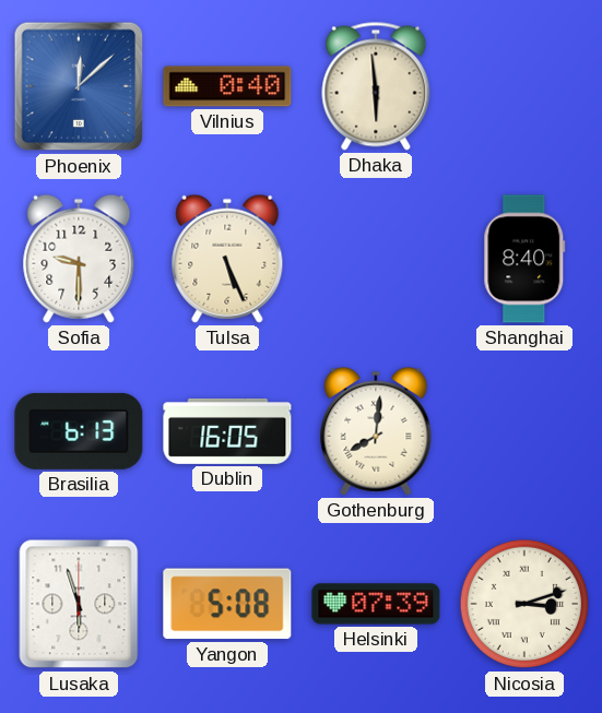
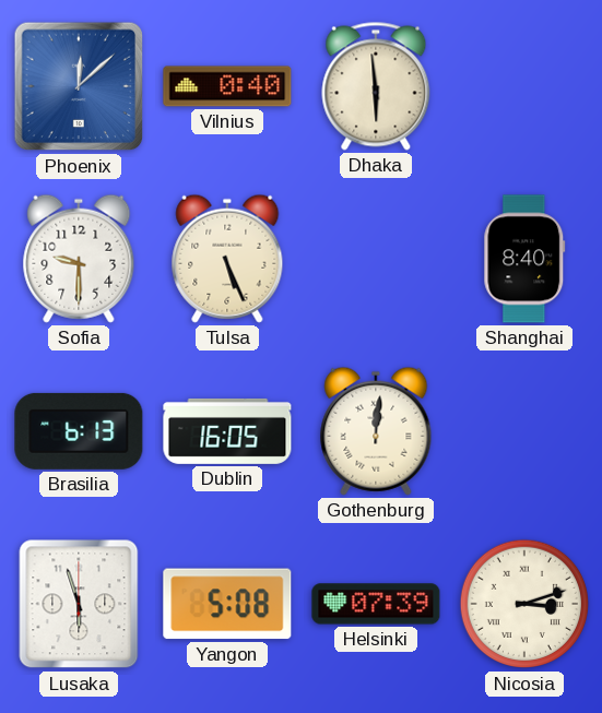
Gothenburg: 8:01 -> 12:01
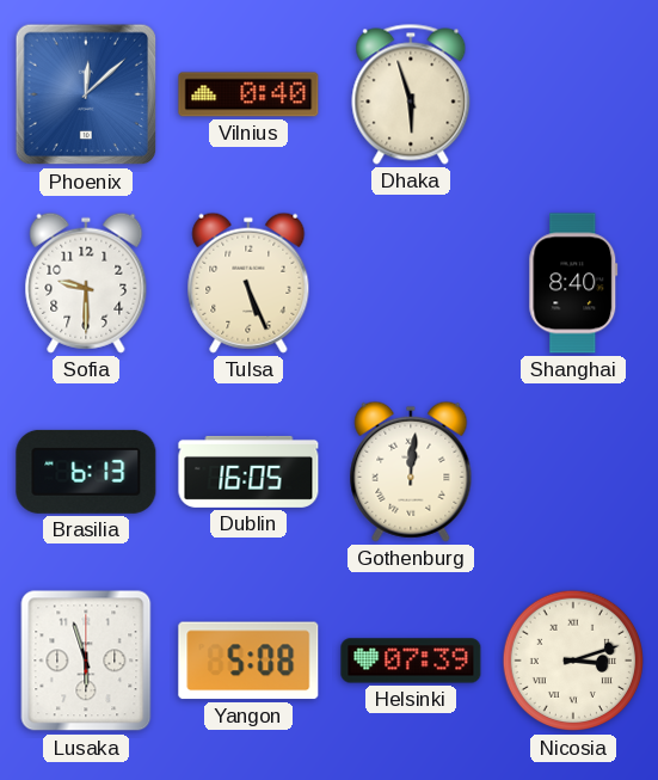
Dhaka: 5:59 -> 5:57
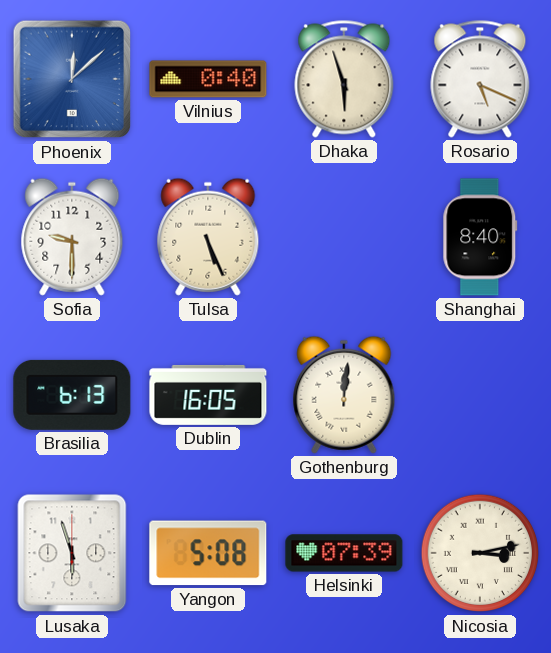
Rosario: none -> 5:19
Nicosia: 3:12 -> 3:13
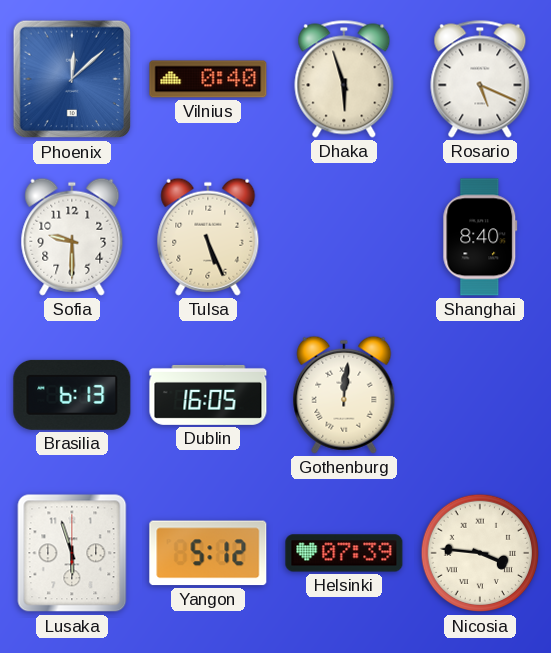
Yangon: 5:08 -> 5:12
Nicosia: 3:13 -> 3:46
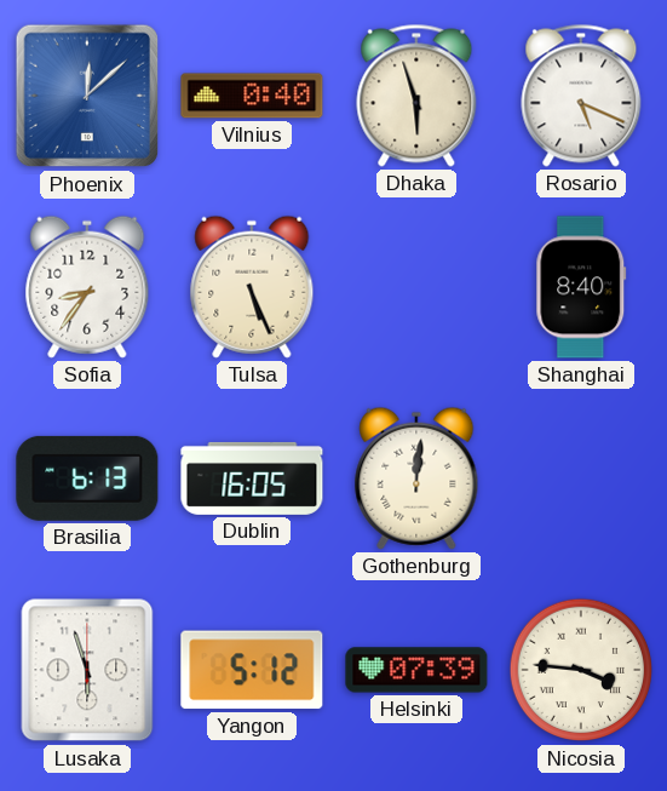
Sofia: 9:30 -> 8:36
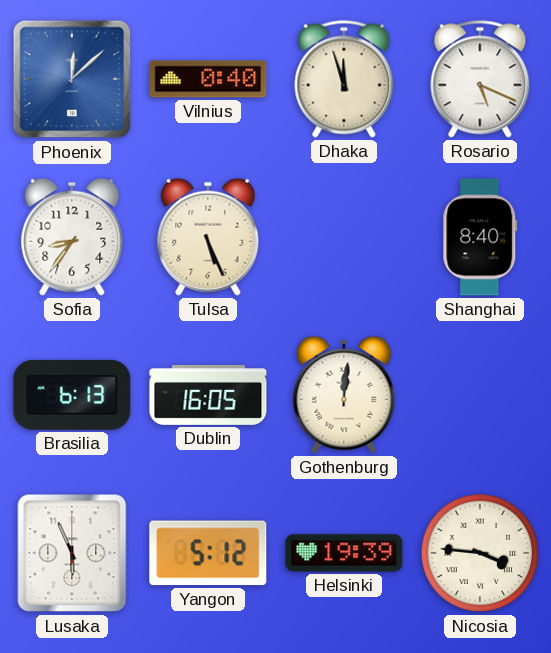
Dhaka: 5:57 -> 11:57
Lusaka: 5:57 -> 5:56
Helsinki: 07:39 -> 19:39
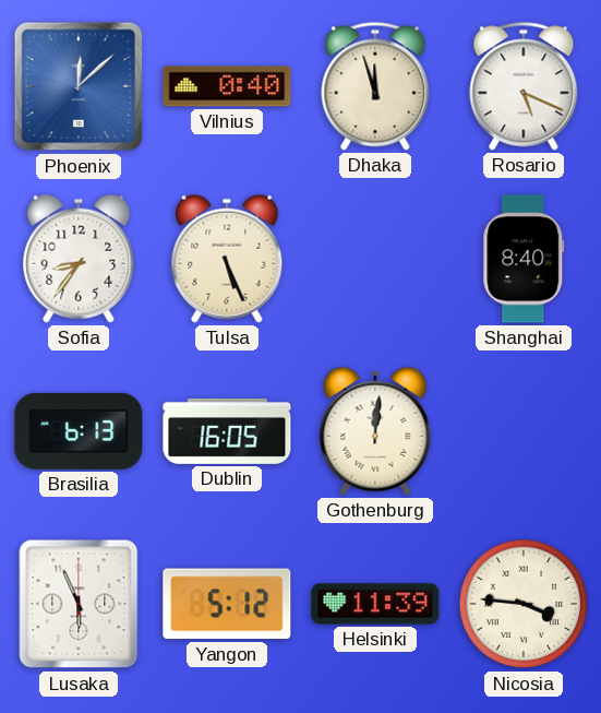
Helsinki: 19:39 -> 11:39
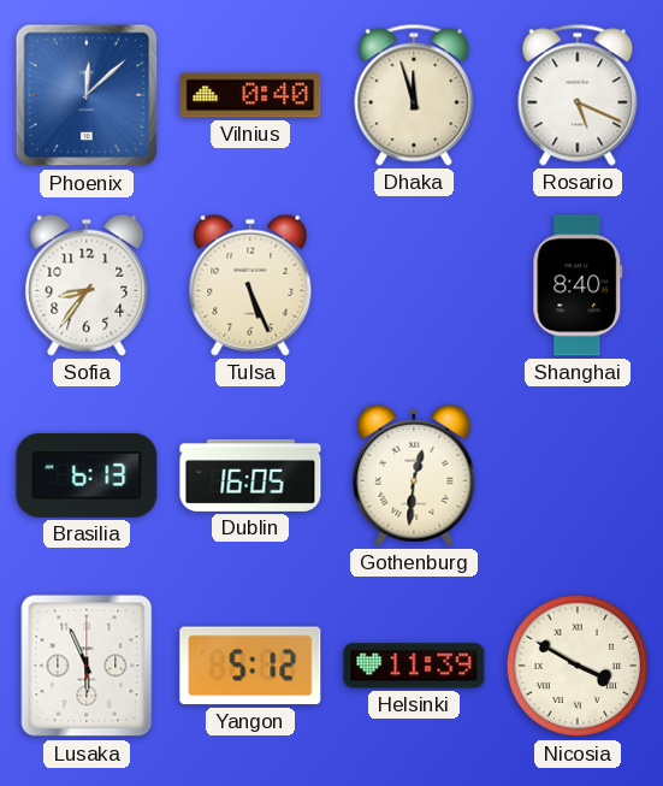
Gothenburg: 12:01 -> 12:31
Nicosia: 3:46 -> 3:50
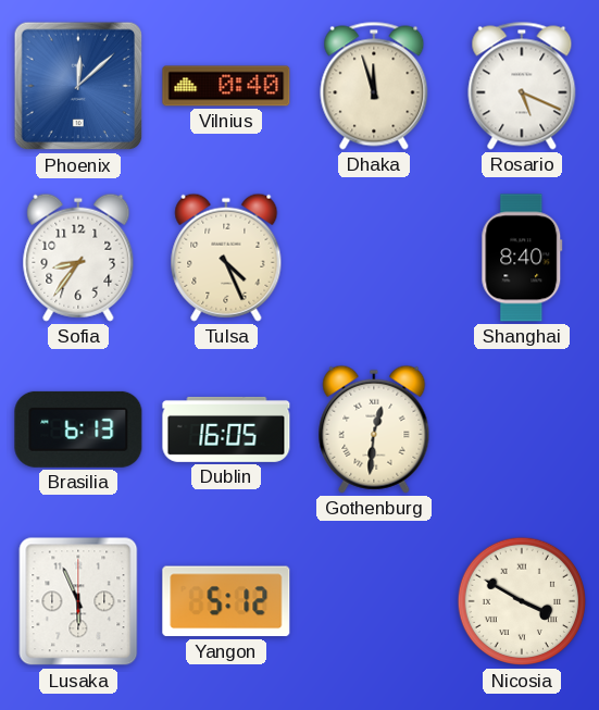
Tulsa: 5:26 -> 4:26
Helsinki: 11:39 -> none
